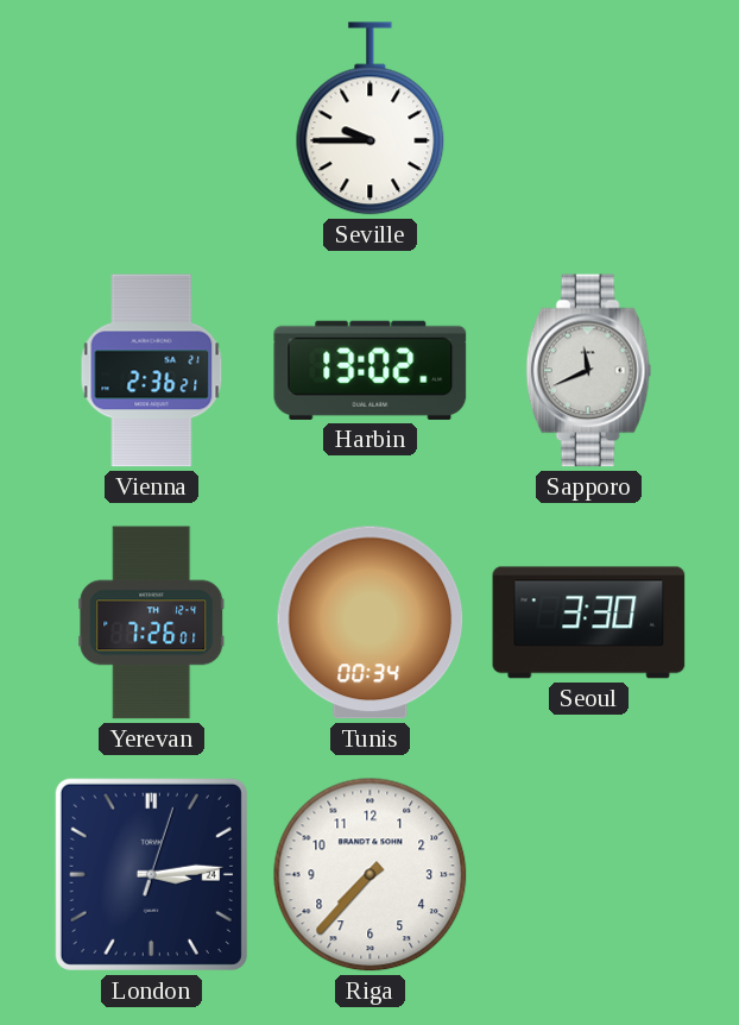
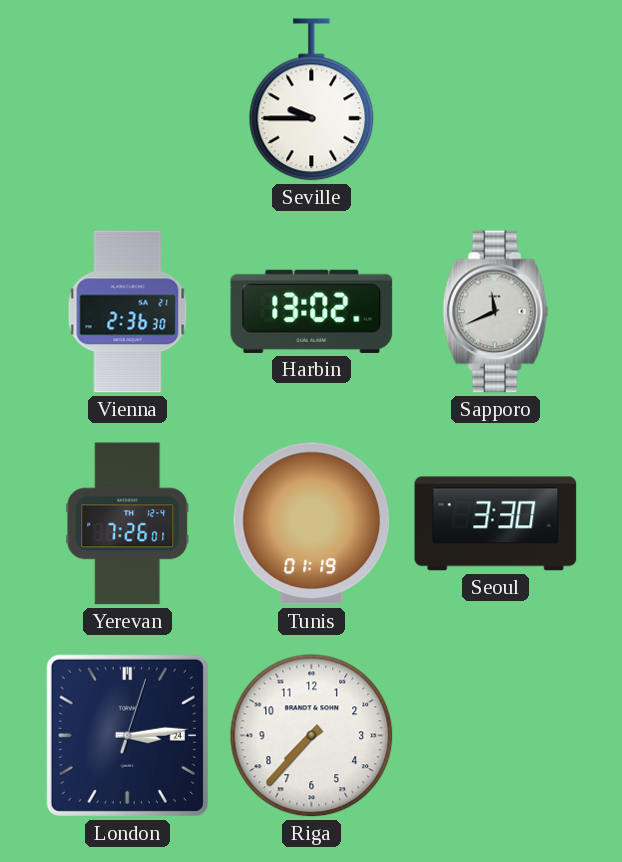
Vienna: 2:36:21 -> 2:36:30
Tunis: 00:34 -> 01:19
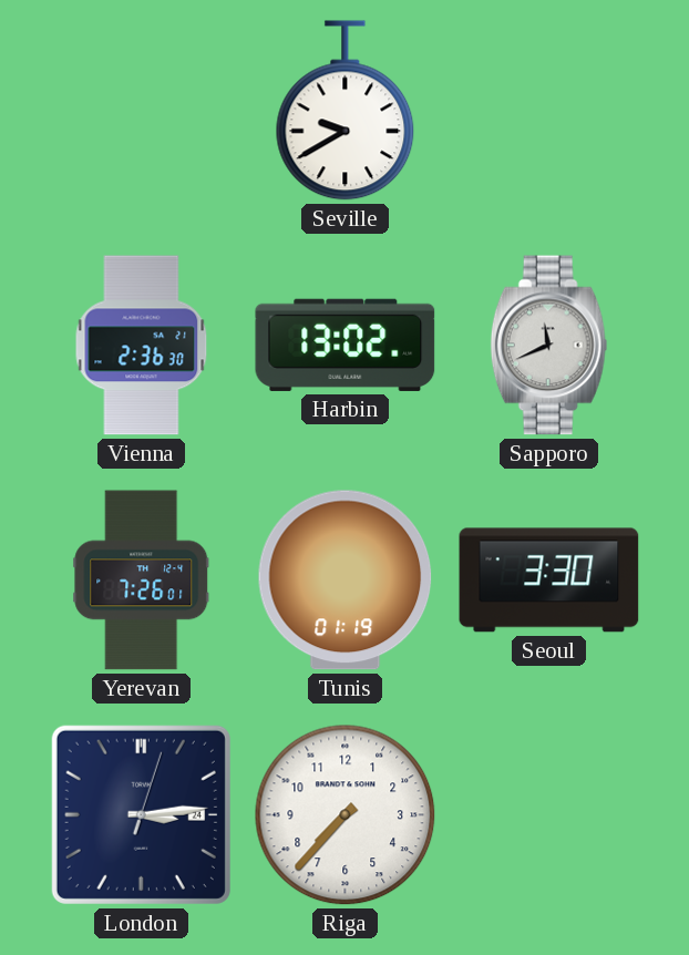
Seville: 9:45 -> 9:40
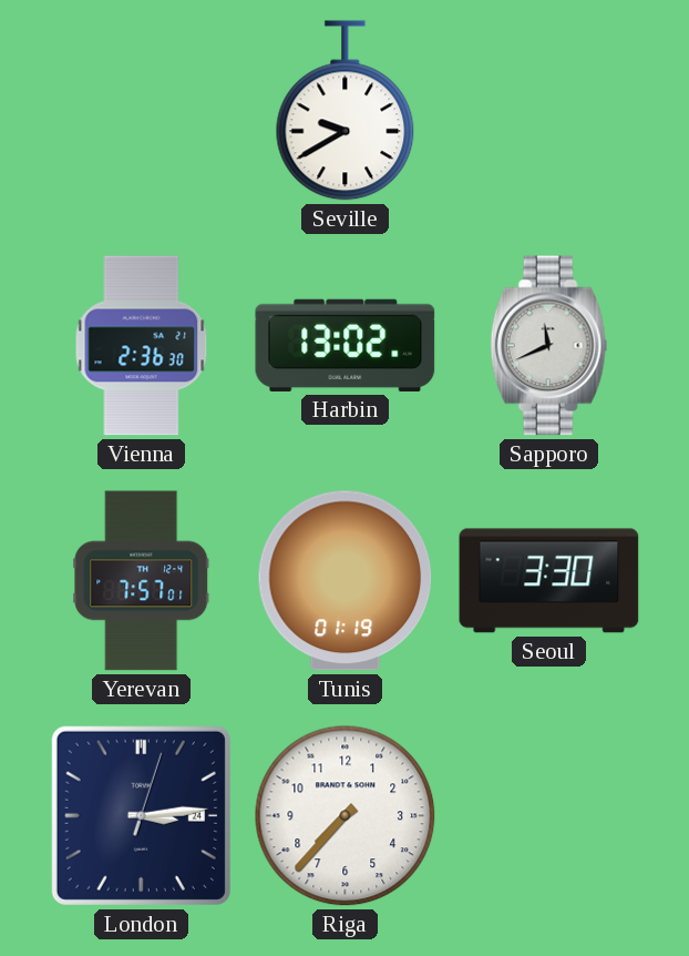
Yerevan: 7:26 -> 7:57
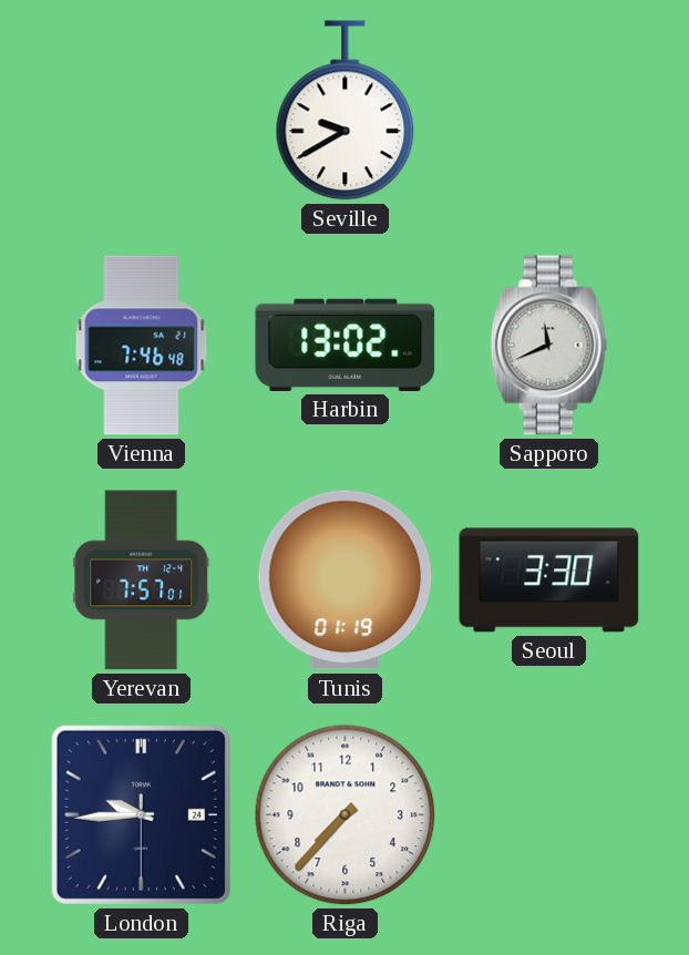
Vienna: 2:36 -> 7:46
London: 3:14 -> 9:44
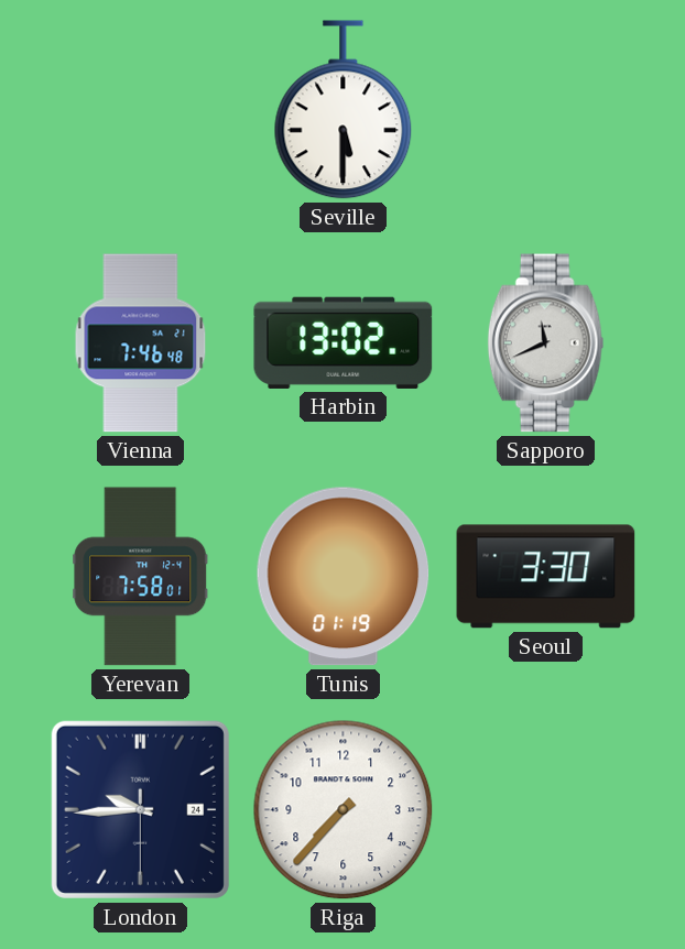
Seville: 9:40 -> 5:30
Yerevan: 7:57 -> 7:58
